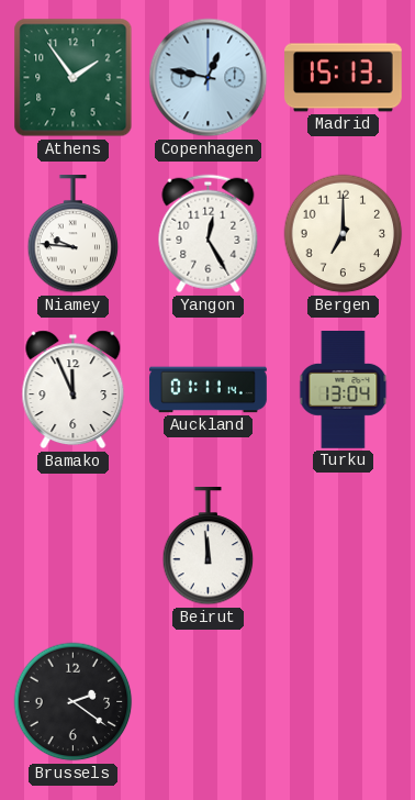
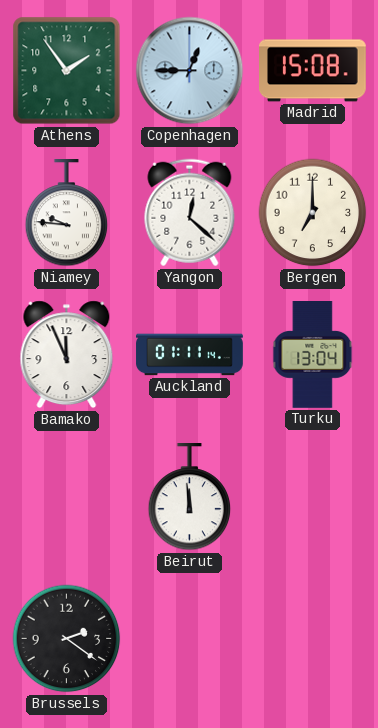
Copenhagen: 12:47 -> 12:45
Madrid: 15:13 -> 15:08
Yangon: 12:25 -> 12:22
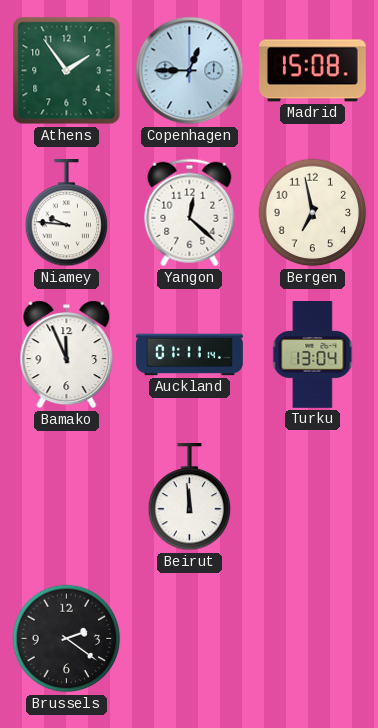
Bergen: 7:00 -> 6:58
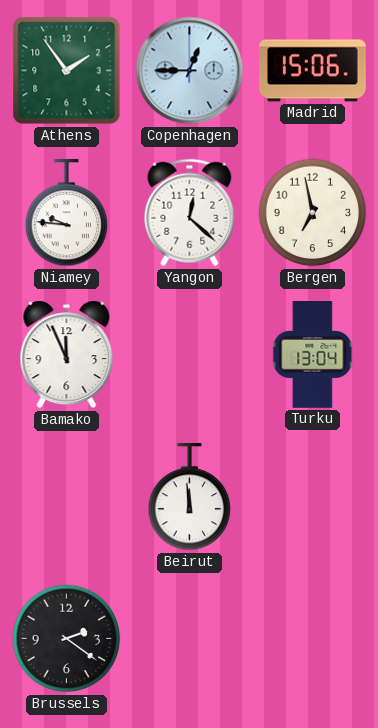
Madrid: 15:08 -> 15:06
Auckland: 01:11 -> none
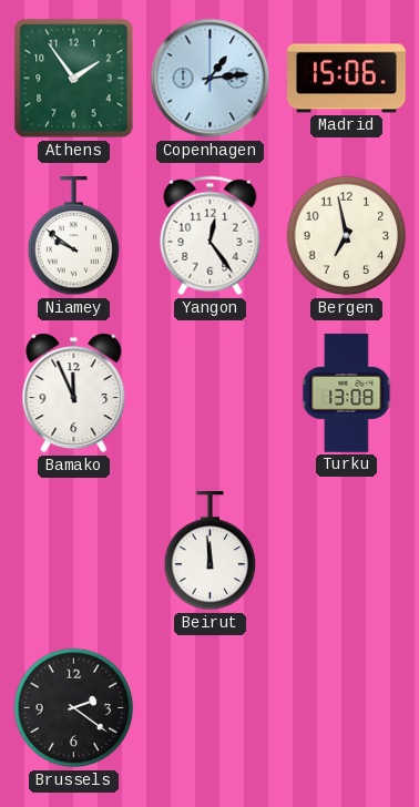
Copenhagen: 12:45 -> 1:14
Niamey: 9:46 -> 9:51
Yangon: 12:22 -> 12:24
Turku: 13:04 -> 13:08
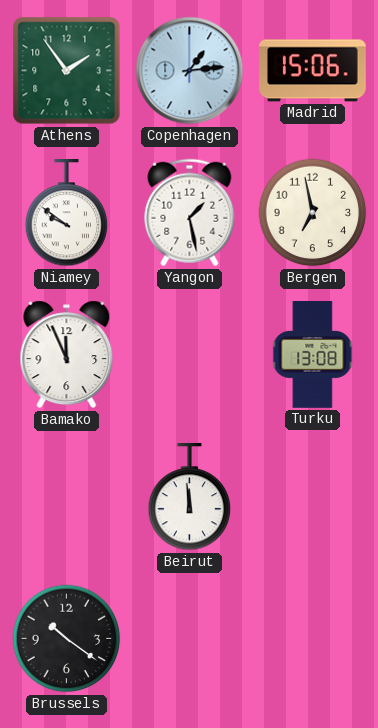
Yangon: 12:24 -> 1:28
Brussels: 2:21 -> 10:21
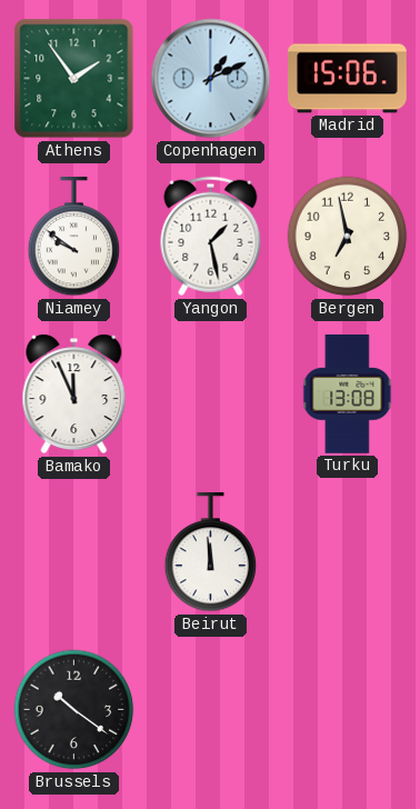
Copenhagen: 1:14 -> 1:11
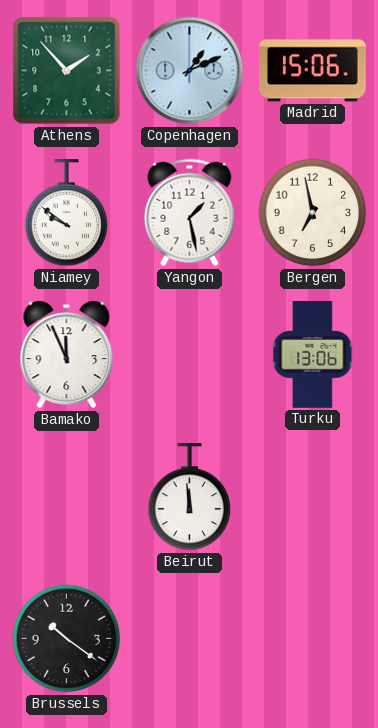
Athens: 1:54 -> 1:53
Turku: 13:08 -> 13:06
